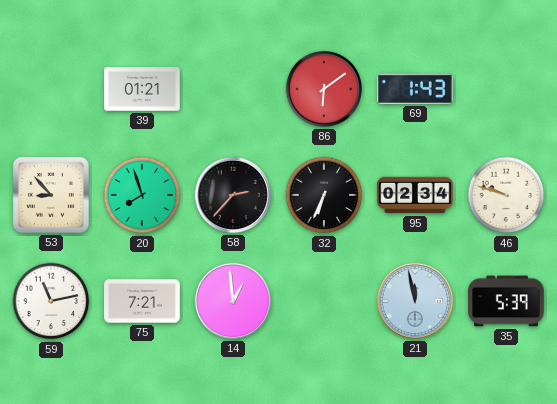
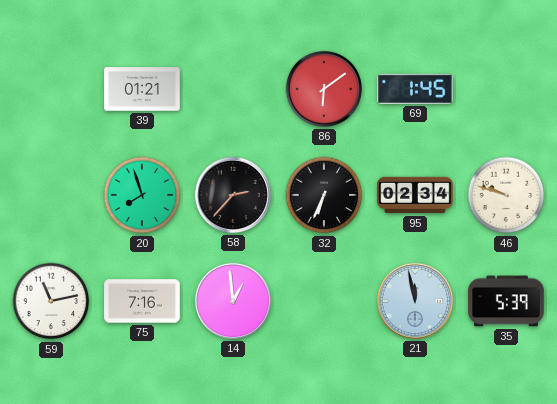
69: 1:43 -> 1:45
53: 8:53 -> none
75: 7:21 -> 7:16
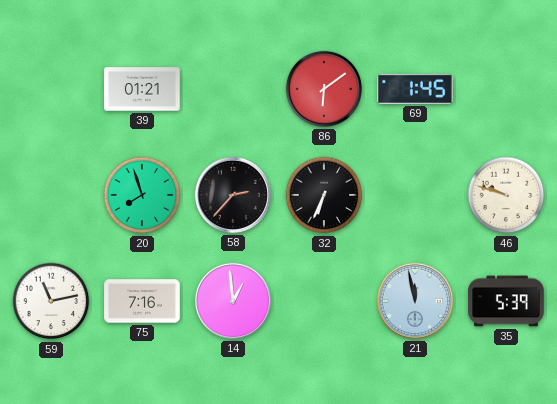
95: 02:34 -> none
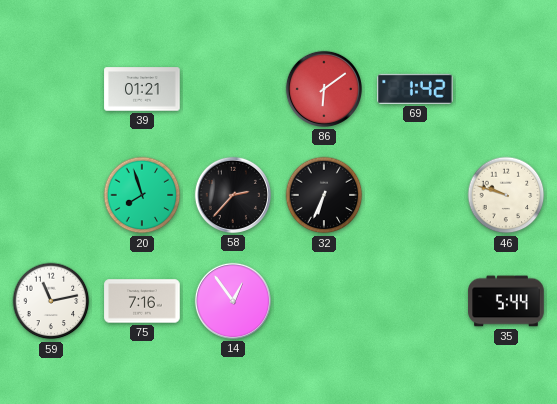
69: 1:45 -> 1:42
14: 12:59 -> 12:54
21: 11:58 -> none
35: 5:39 -> 5:44
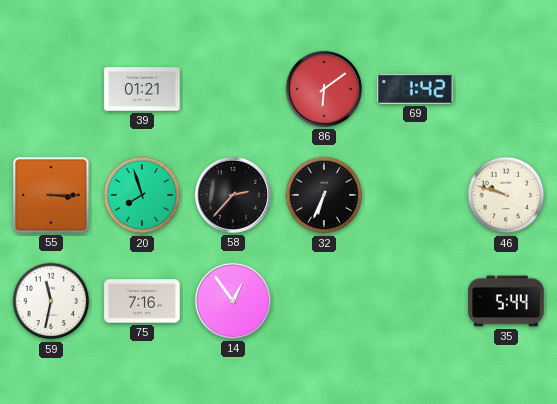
55: none -> 3:15
59: 11:13 -> 11:32
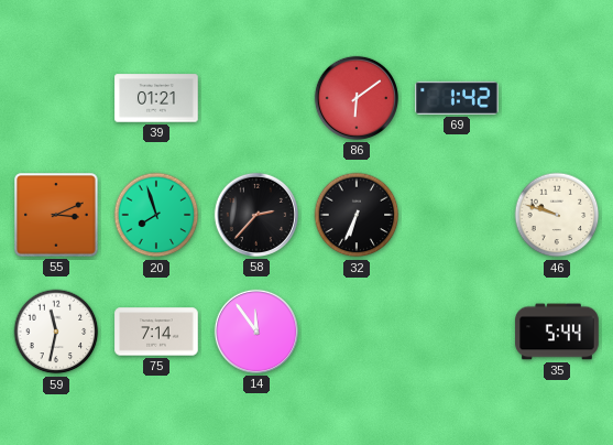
55: 3:15 -> 3:11
75: 7:16 -> 7:14
14: 12:54 -> 11:54
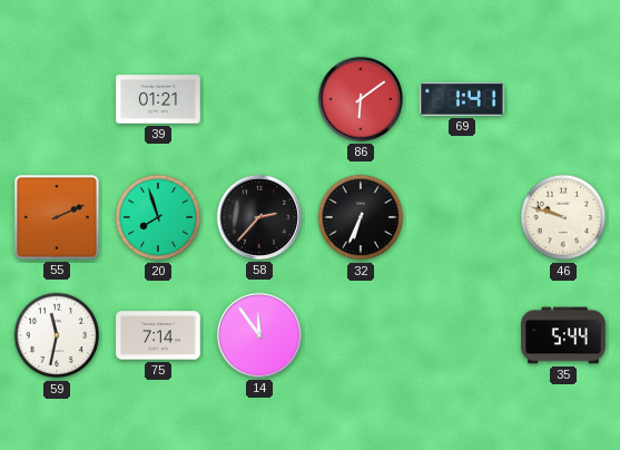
69: 1:42 -> 1:41
55: 3:11 -> 2:11
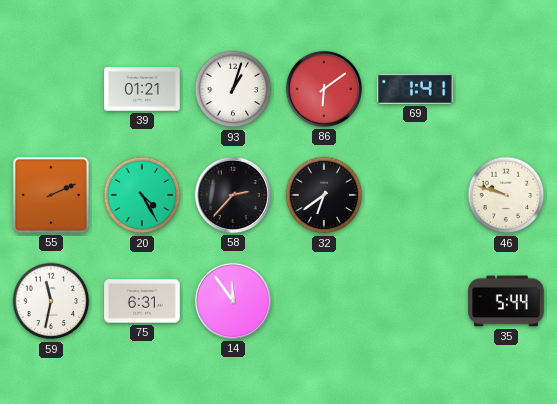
93: none -> 1:03
20: 7:57 -> 4:25
32: 6:34 -> 6:39
75: 7:14 -> 6:31
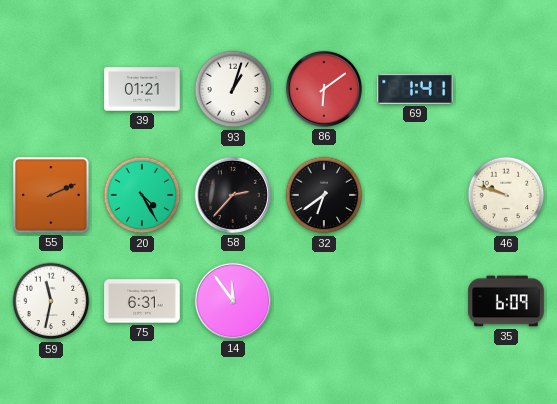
35: 5:44 -> 6:09
